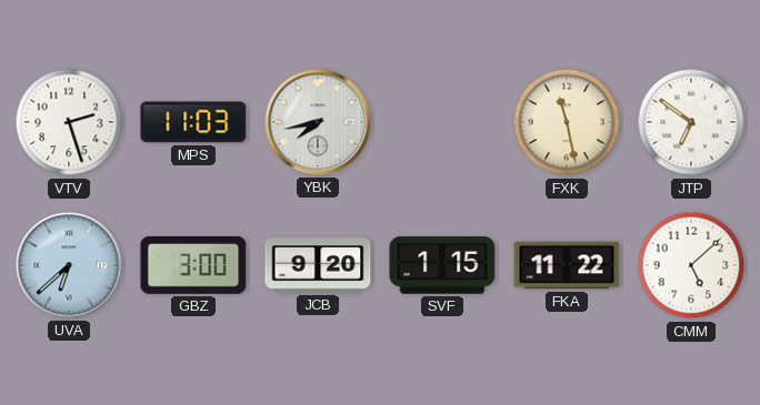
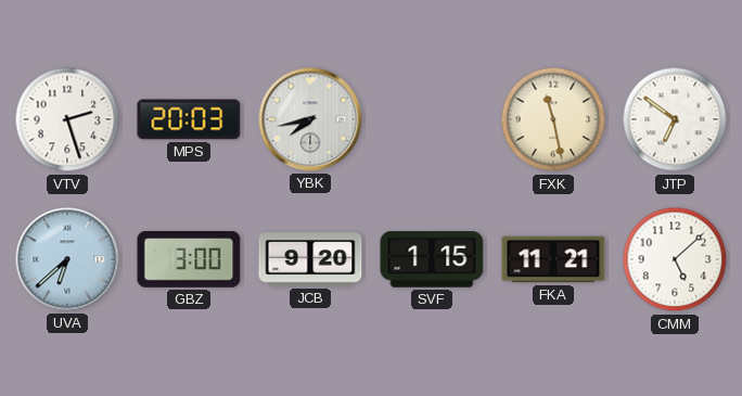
MPS: 11:03 -> 20:03
FKA: 11:22 -> 11:21
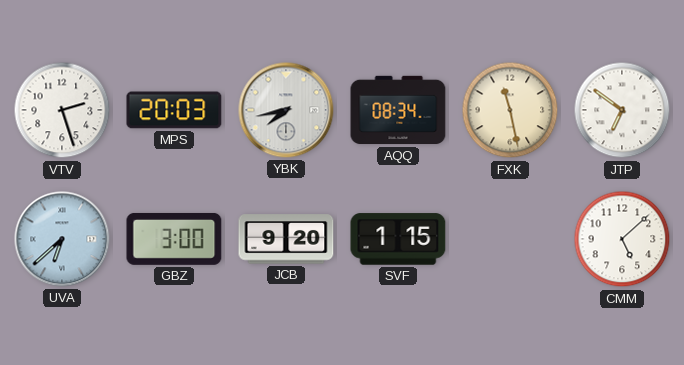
AQQ: none -> 08:34
FKA: 11:21 -> none
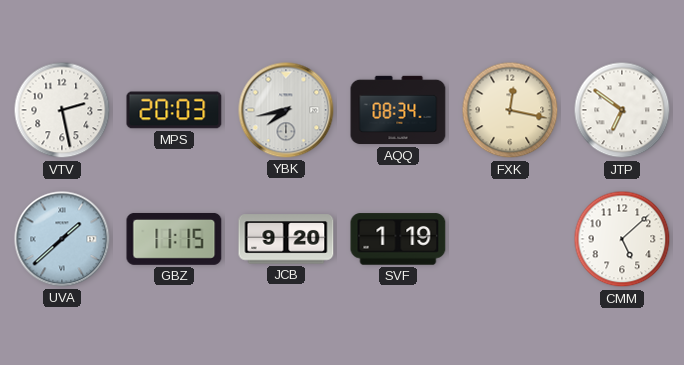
VTV: 2:27 -> 2:28
FXK: 11:28 -> 12:17
UVA: 6:38 -> 1:38
GBZ: 3:00 -> 11:15
SVF: 1:15 -> 1:19
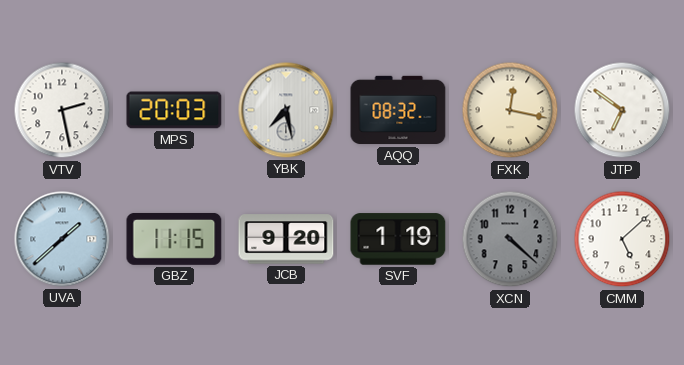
YBK: 7:43 -> 7:28
AQQ: 08:34 -> 08:32
XCN: none -> 4:22
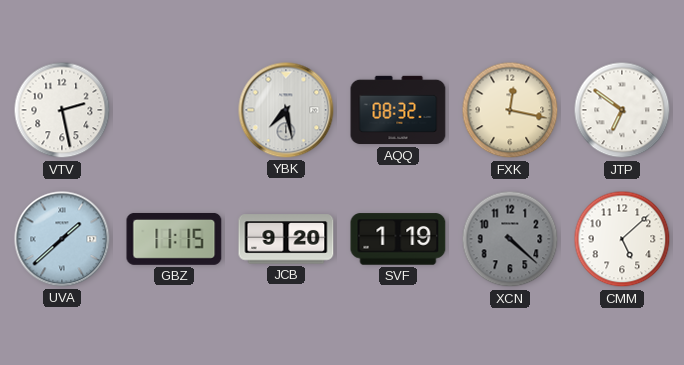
MPS: 20:03 -> none
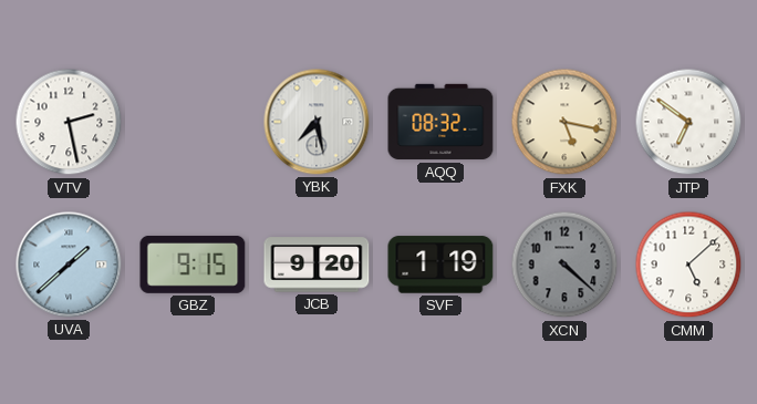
FXK: 12:17 -> 5:17
GBZ: 11:15 -> 9:15
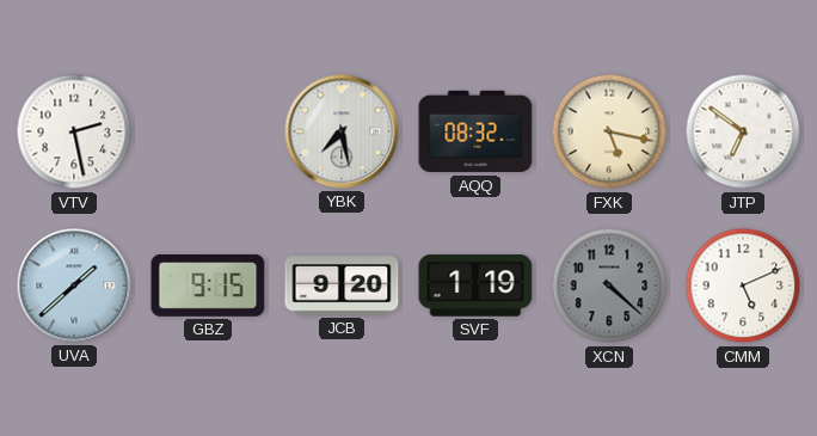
CMM: 5:08 -> 5:11
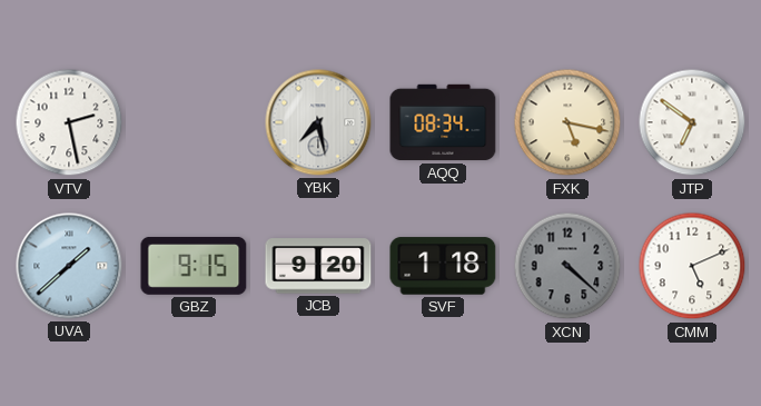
AQQ: 08:32 -> 08:34
SVF: 1:19 -> 1:18
